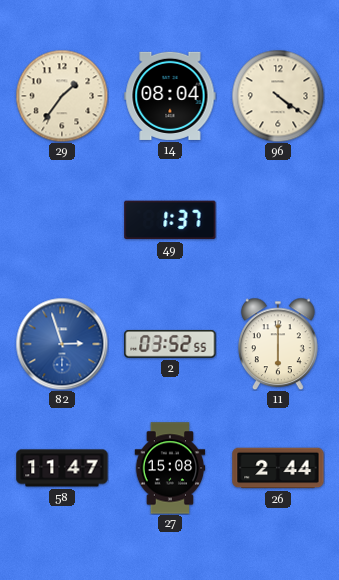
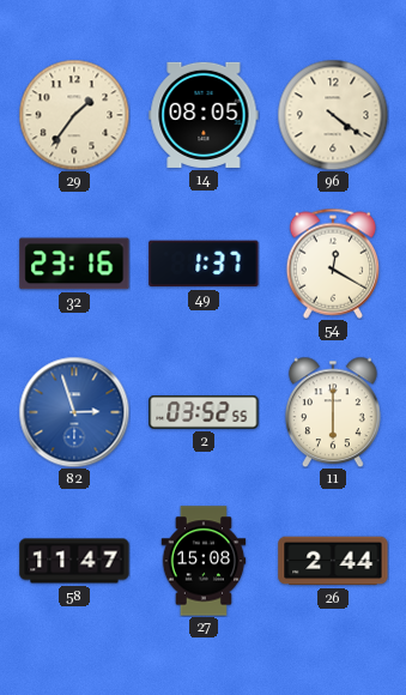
14: 08:04 -> 08:05
32: none -> 23:16
54: none -> 12:20
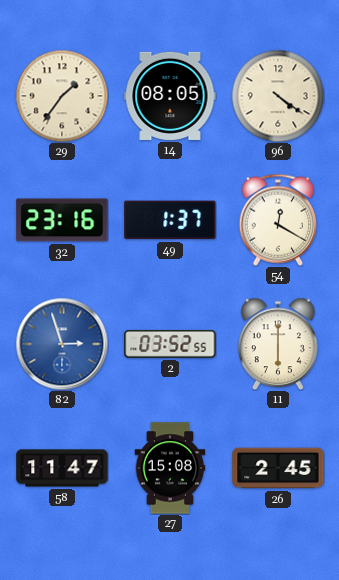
26: 2:44 -> 2:45
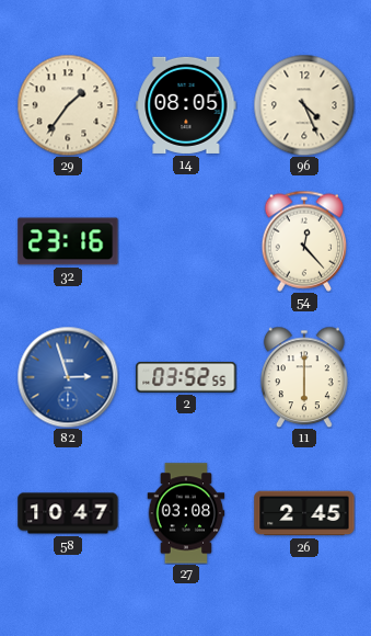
96: 4:21 -> 4:26
49: 1:37 -> none
54: 12:20 -> 12:23
58: 11:47 -> 10:47
27: 15:08 -> 03:08
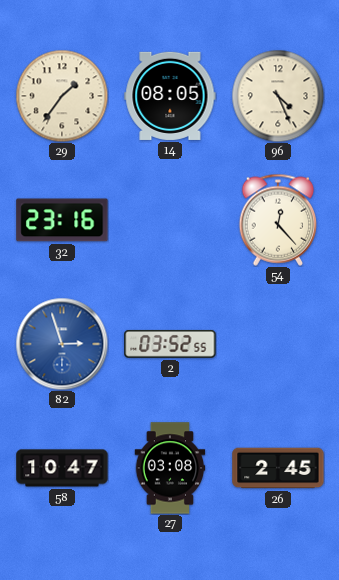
11: 6:00 -> none
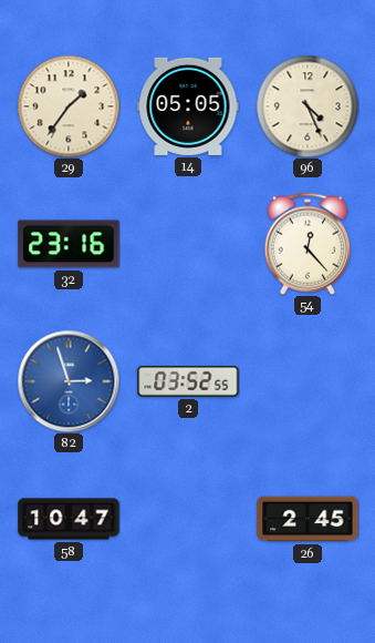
14: 08:05 -> 05:05
27: 03:08 -> none
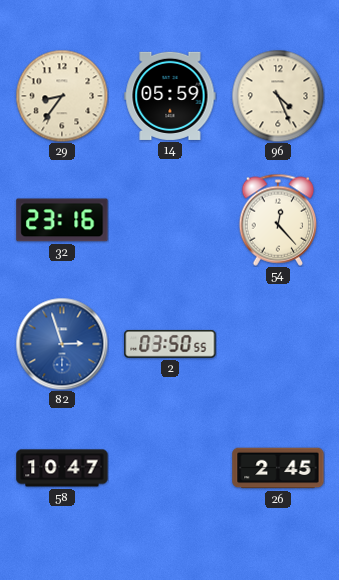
29: 1:36 -> 8:36
14: 05:05 -> 05:59
2: 03:52 -> 03:50
